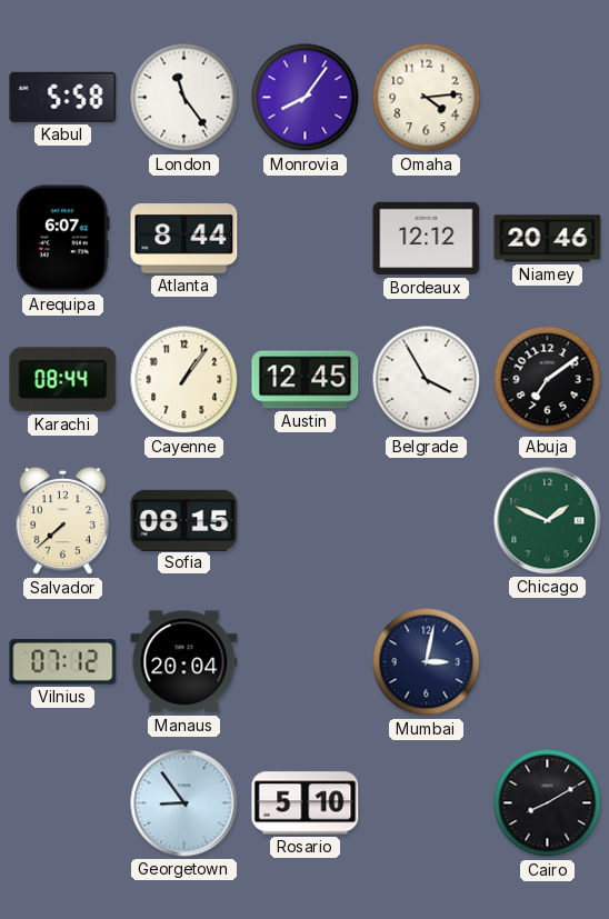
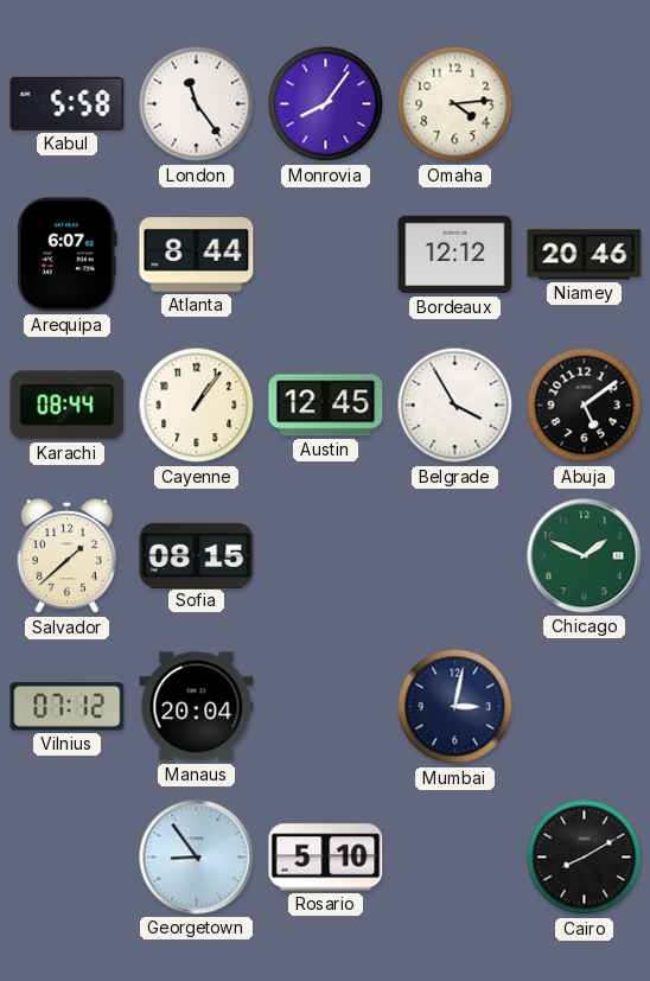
Abuja: 7:09 -> 5:09
Salvador: 7:38 -> 1:38
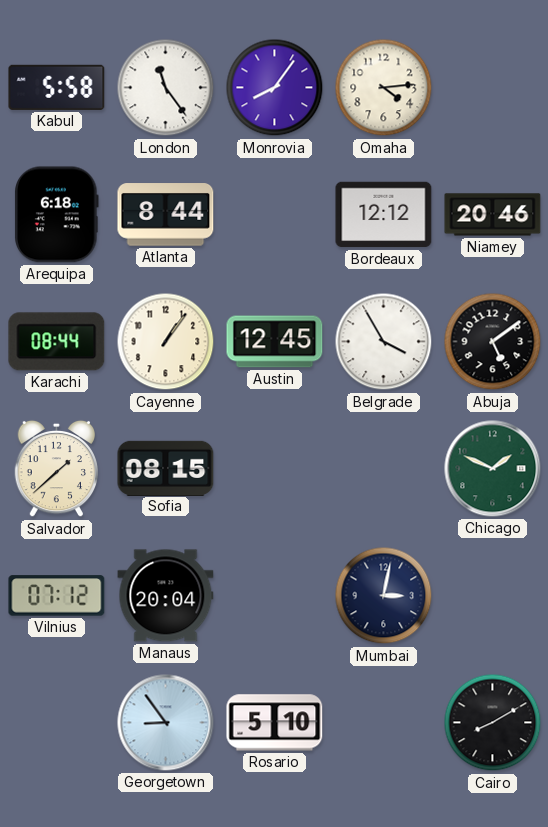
Arequipa: 6:07 -> 6:18
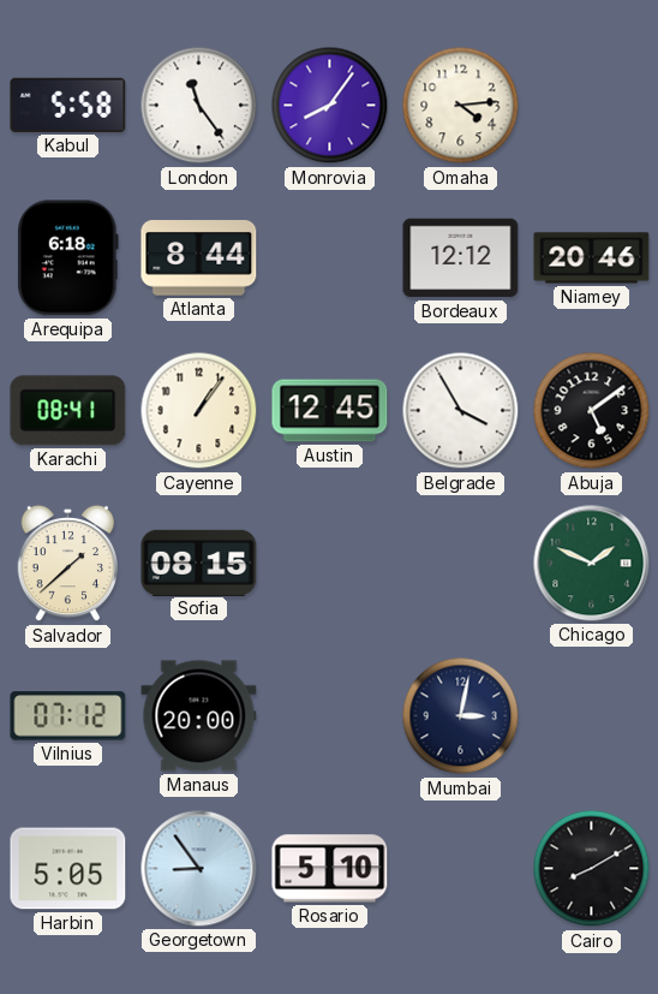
Karachi: 08:44 -> 08:41
Manaus: 20:04 -> 20:00
Harbin: none -> 5:05
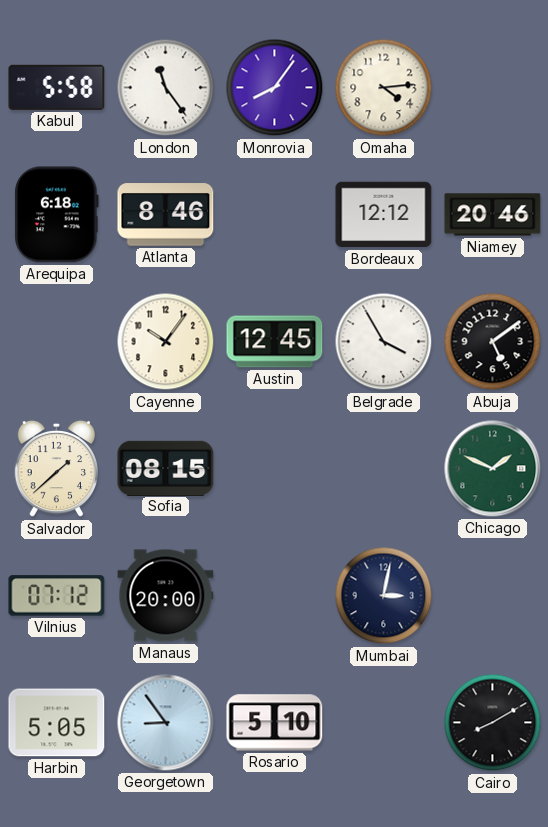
Atlanta: 8:44 -> 8:46
Karachi: 08:41 -> none
Cayenne: 1:06 -> 10:06
